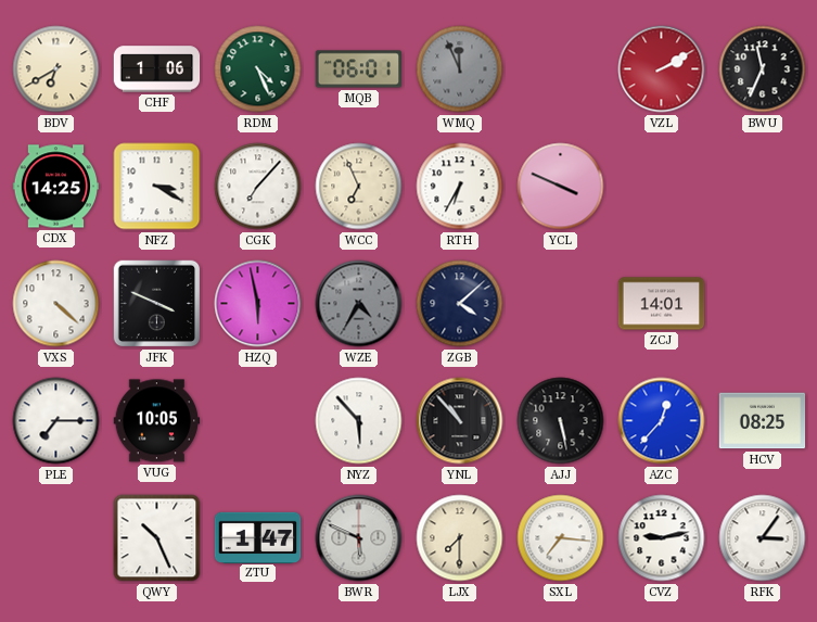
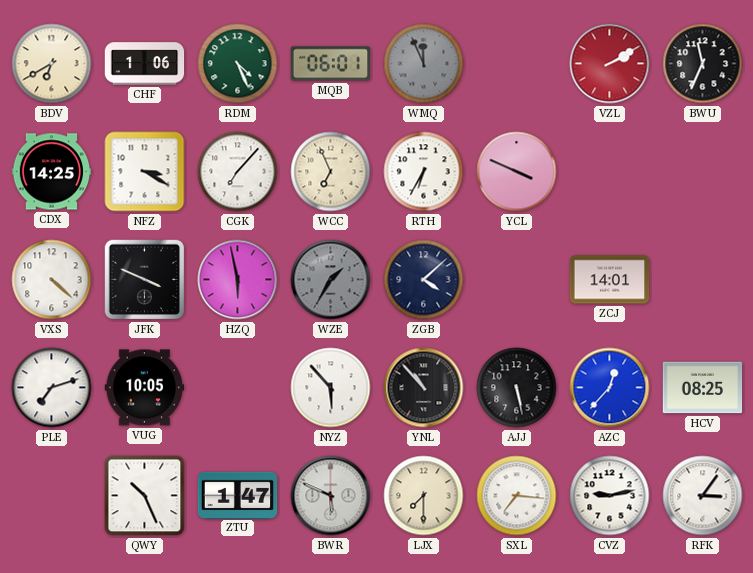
WZE: 4:35 -> 1:35
PLE: 7:15 -> 7:12
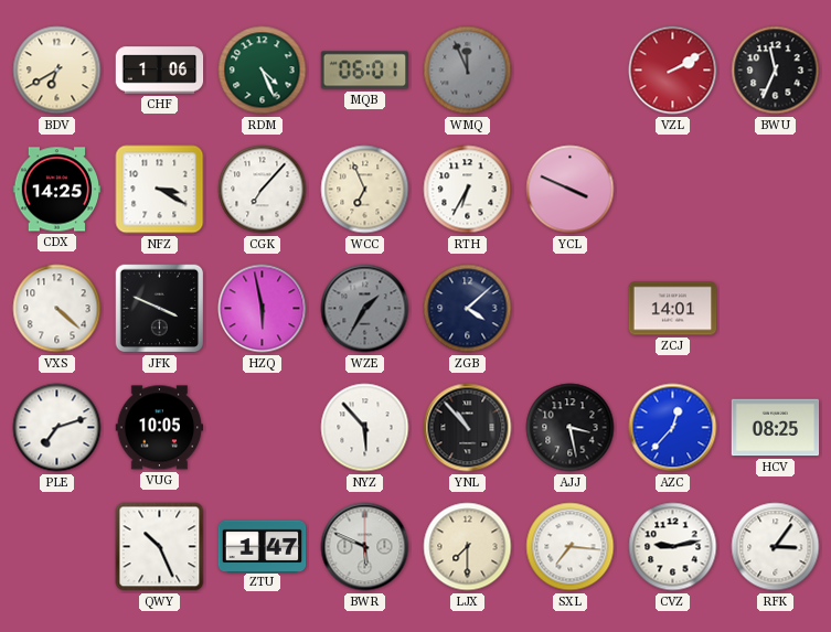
AJJ: 5:28 -> 3:28
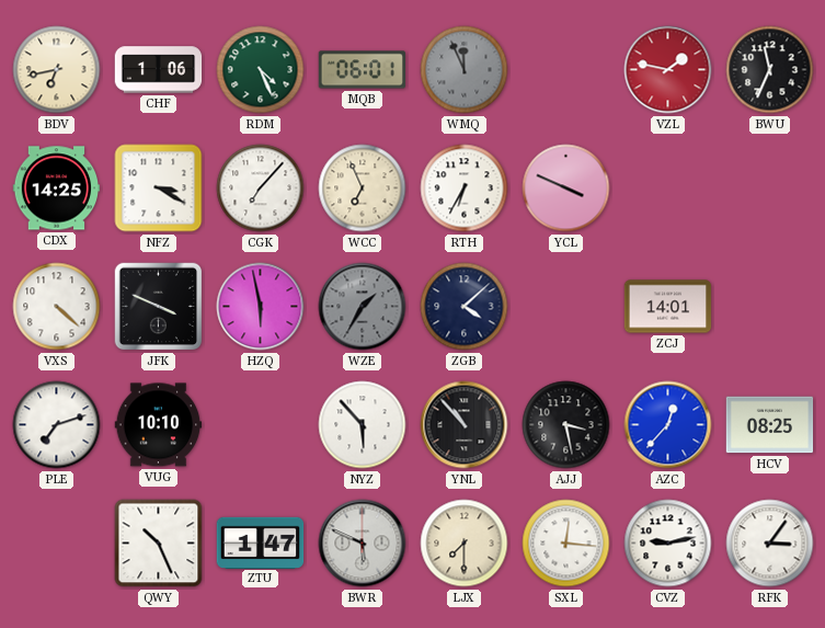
BDV: 6:40 -> 6:43
VZL: 2:10 -> 1:47
VUG: 10:05 -> 10:10
SXL: 7:16 -> 12:16
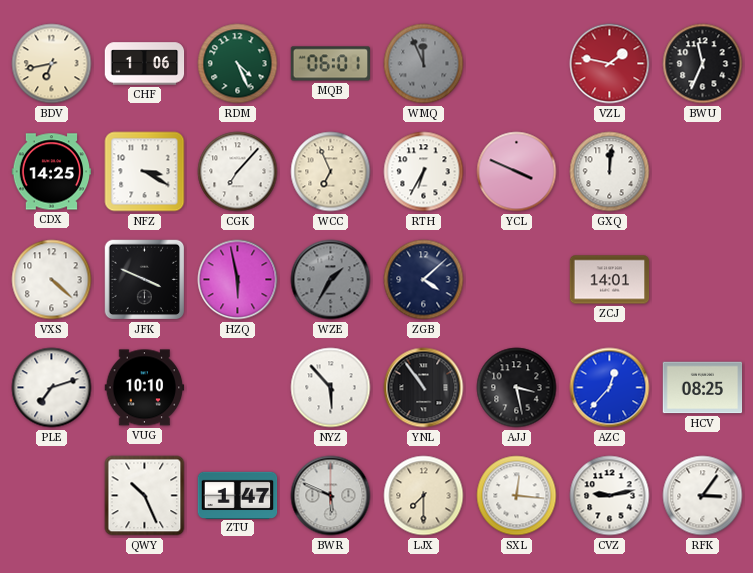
GXQ: none -> 12:01
YNL: 10:53 -> 10:54
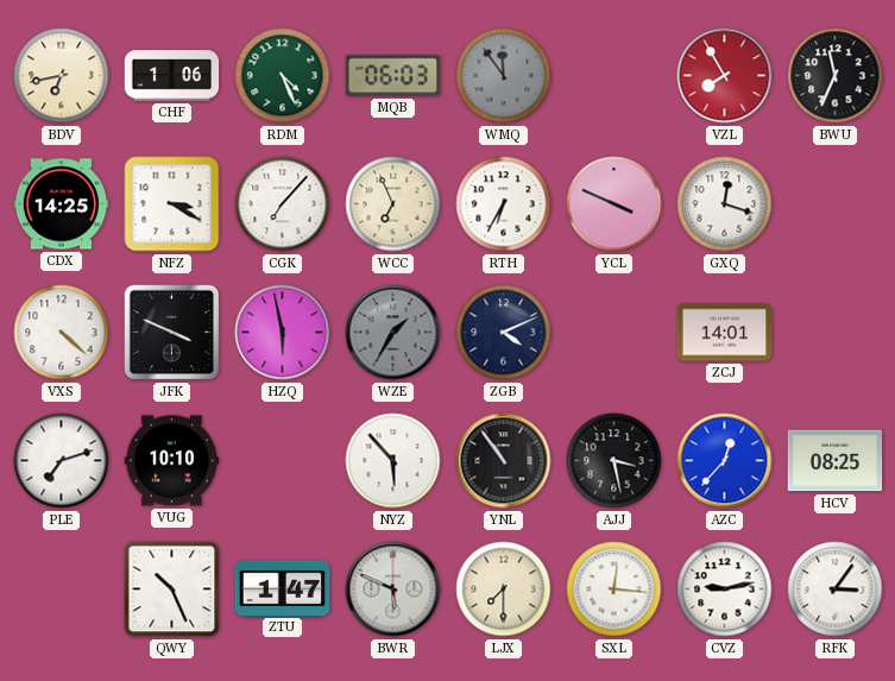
MQB: 06:01 -> 06:03
WMQ: 11:56 -> 11:54
VZL: 1:47 -> 7:55
GXQ: 12:01 -> 12:18
ZGB: 4:08 -> 4:11
